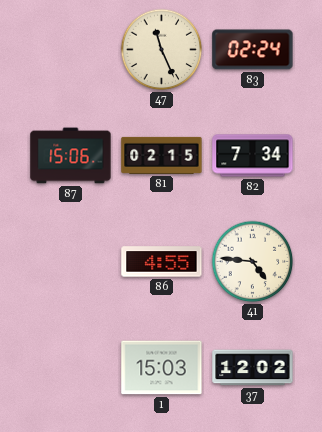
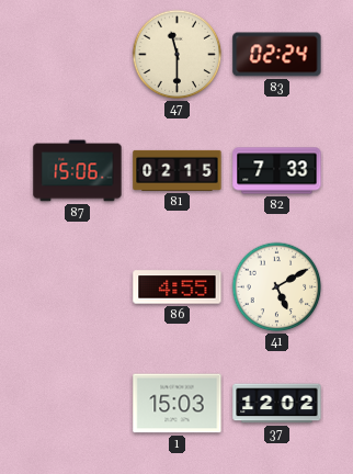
47: 11:26 -> 11:30
82: 7:34 -> 7:33
41: 4:46 -> 5:10
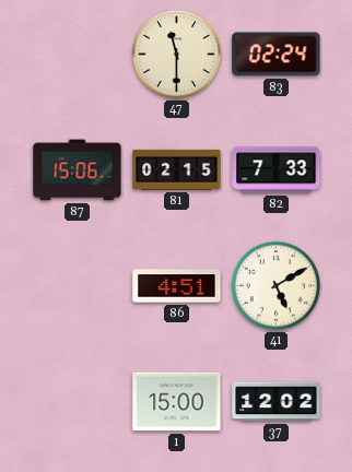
86: 4:55 -> 4:51
1: 15:03 -> 15:00
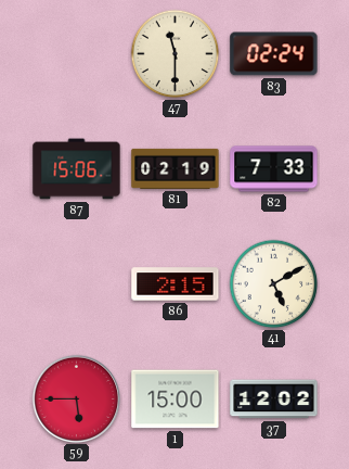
81: 02:15 -> 02:19
86: 4:51 -> 2:15
59: none -> 5:45
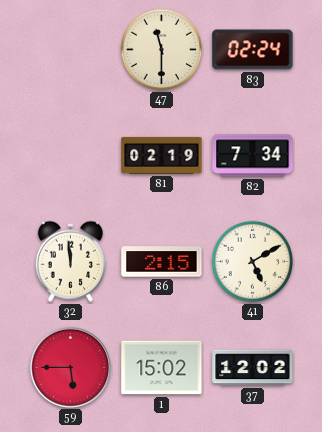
87: 15:06 -> none
82: 7:33 -> 7:34
32: none -> 11:59
1: 15:00 -> 15:02
